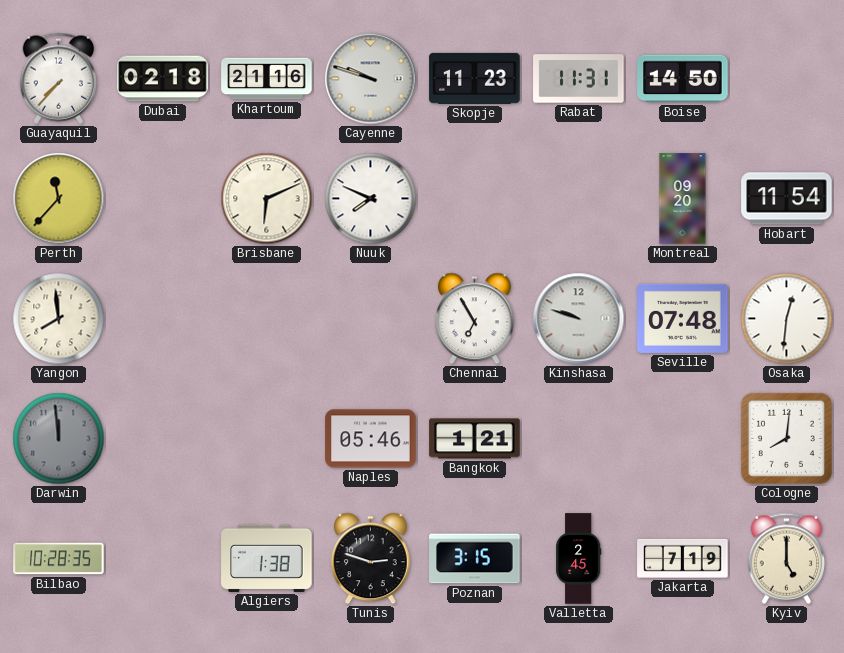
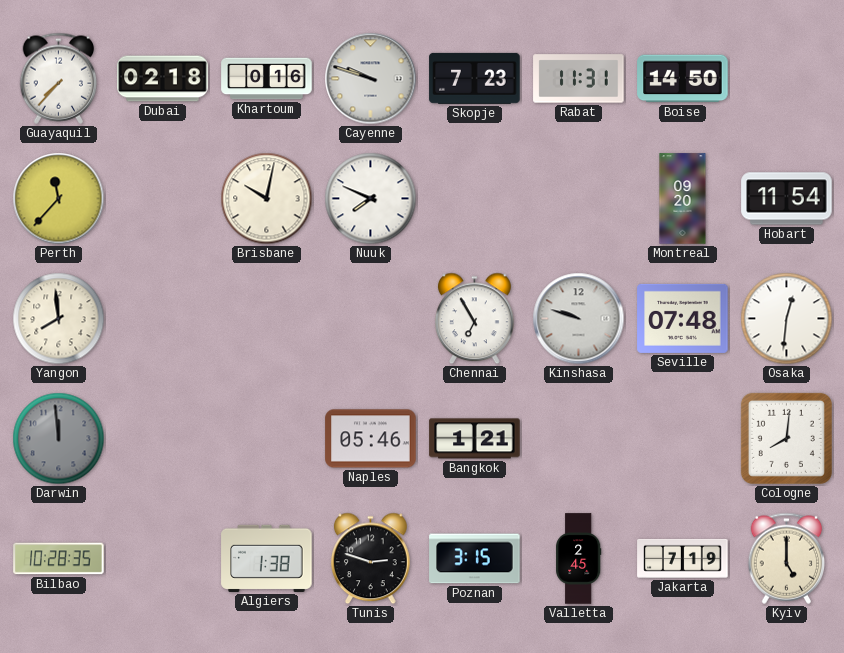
Khartoum: 21:16 -> 0:16
Skopje: 11:23 -> 7:23
Brisbane: 6:11 -> 10:02
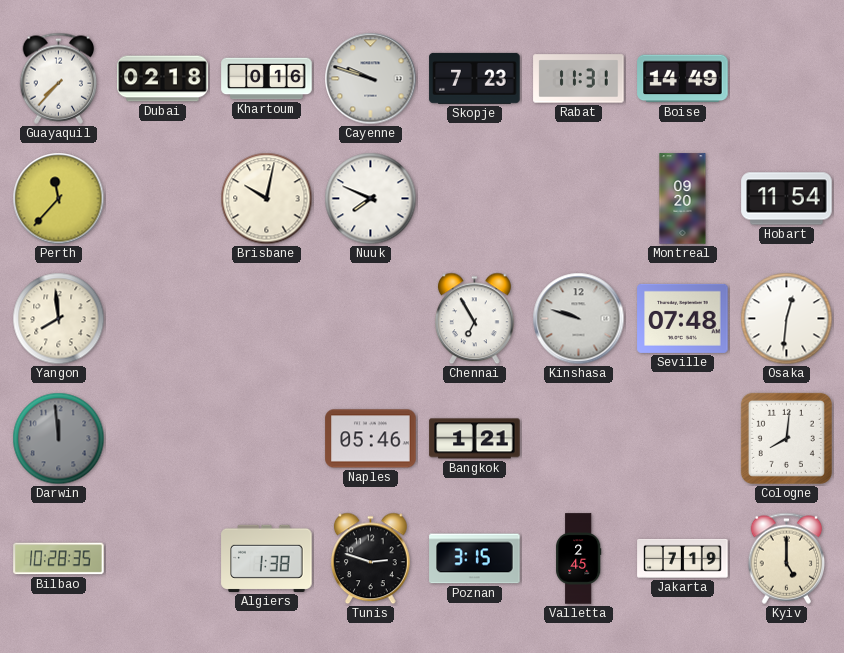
Boise: 14:50 -> 14:49
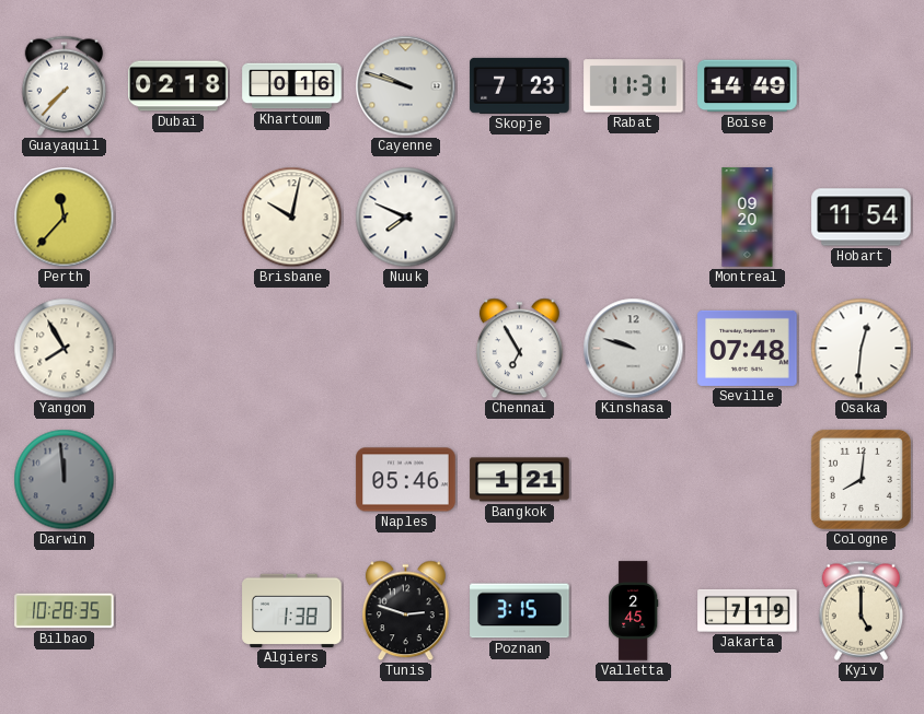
Yangon: 7:59 -> 7:55
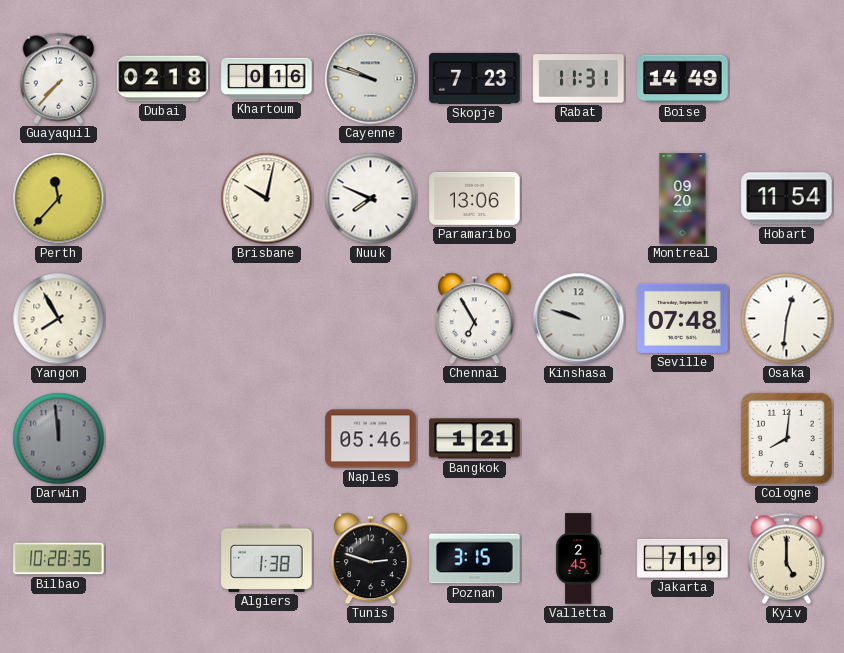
Paramaribo: none -> 13:06
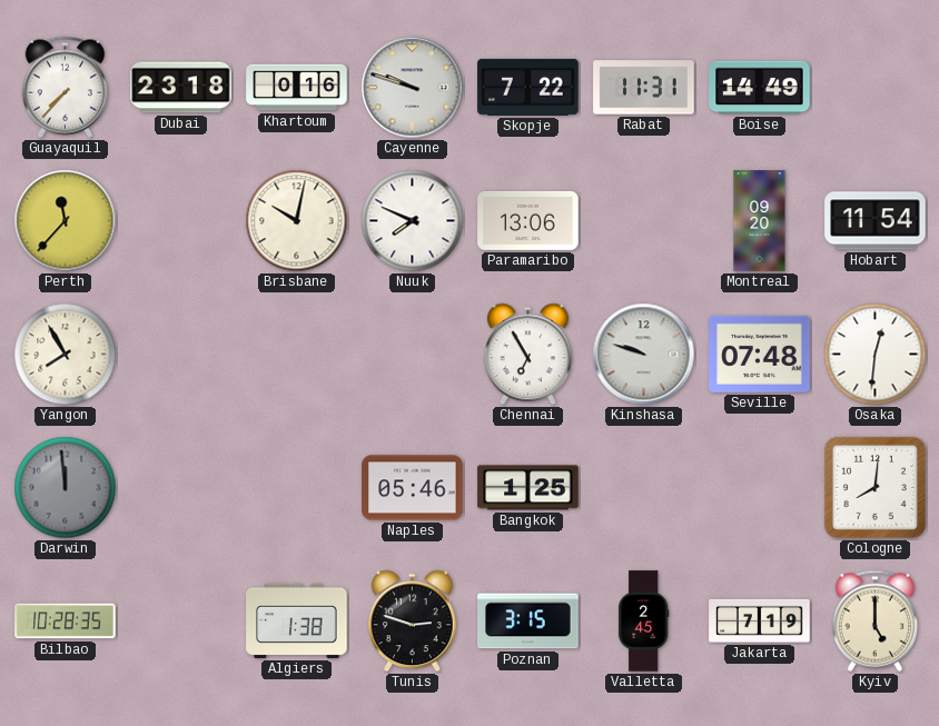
Dubai: 02:18 -> 23:18
Skopje: 7:23 -> 7:22
Bangkok: 1:21 -> 1:25
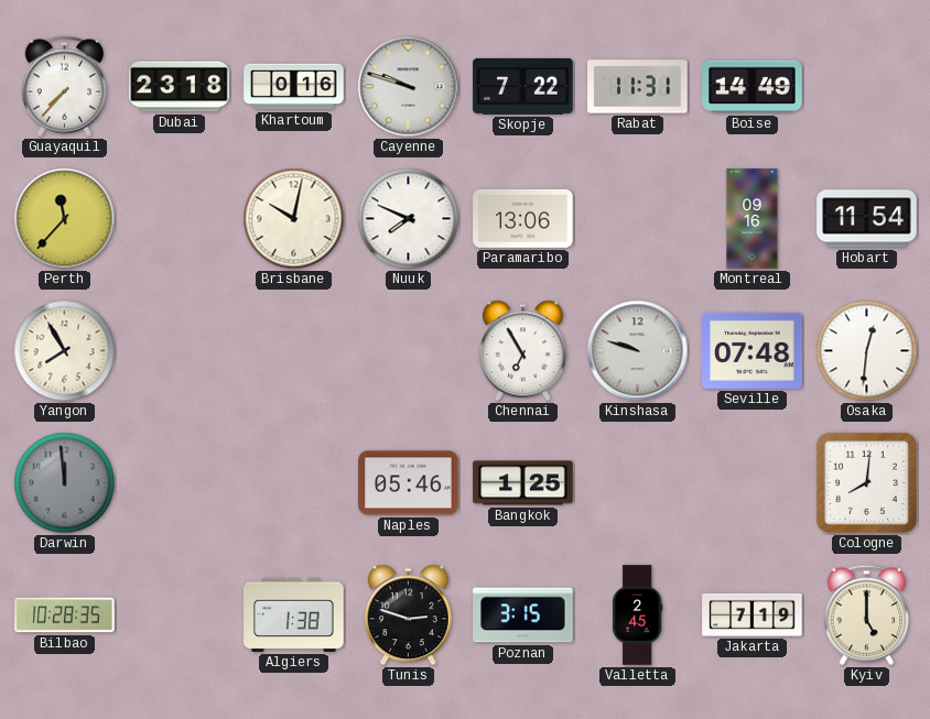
Montreal: 09:20 -> 09:16
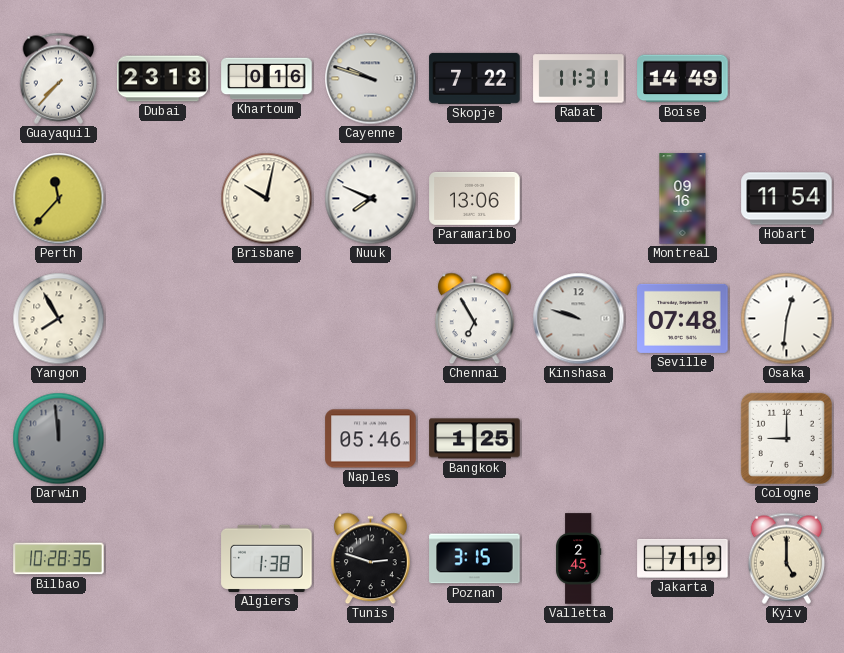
Cologne: 8:01 -> 9:00
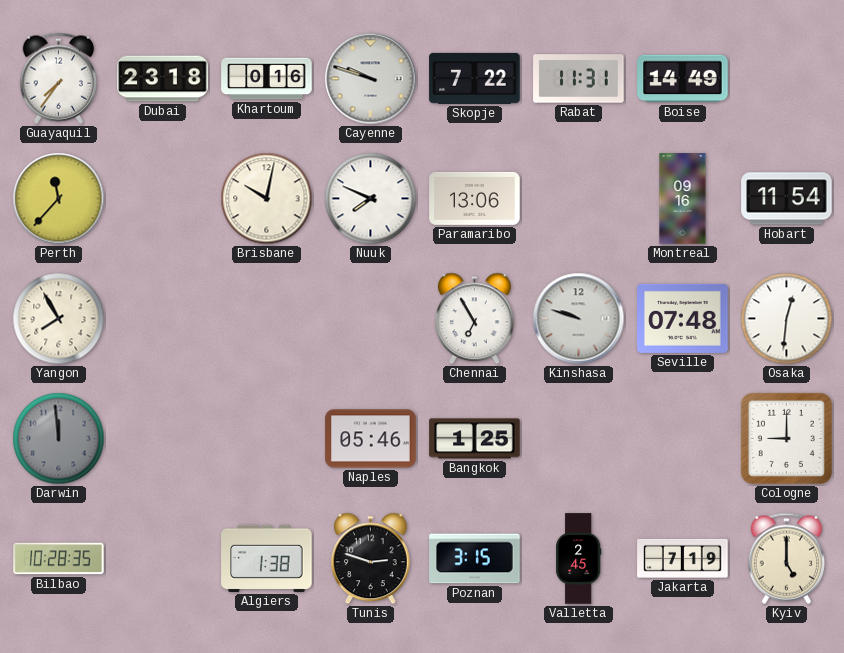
Guayaquil: 7:37 -> 7:36
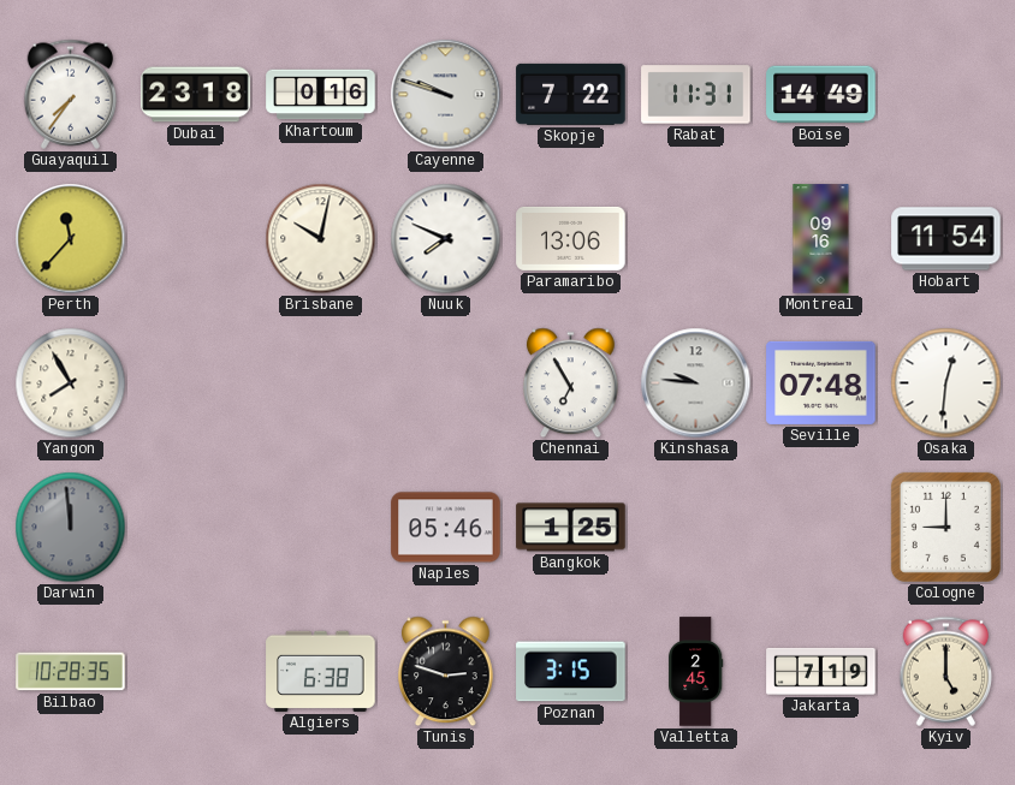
Kinshasa: 9:48 -> 9:46
Algiers: 1:38 -> 6:38
